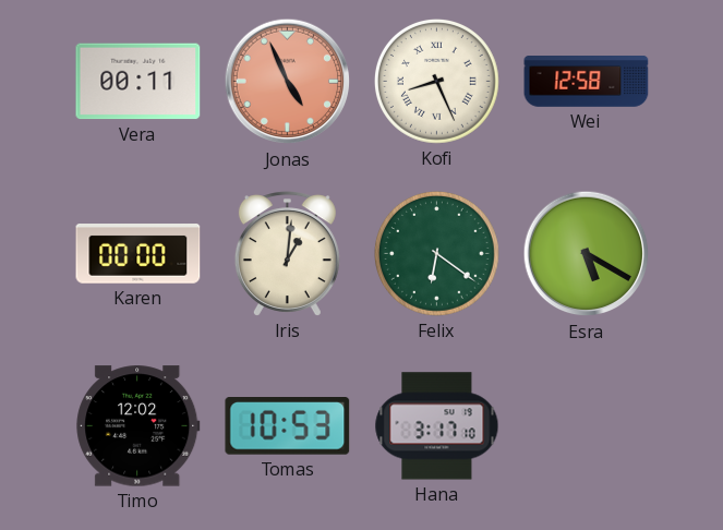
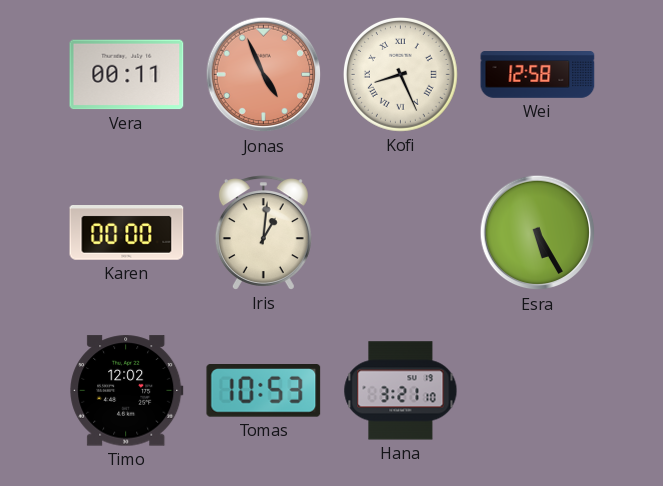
Felix: 6:21 -> none
Esra: 5:20 -> 5:25
Hana: 3:17 -> 3:21
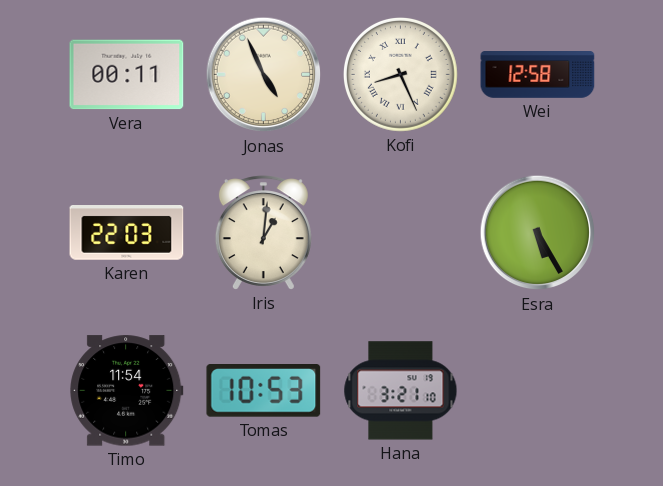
Jonas dial: salmon -> cream
Karen: 00:00 -> 22:03
Timo: 12:02 -> 11:54
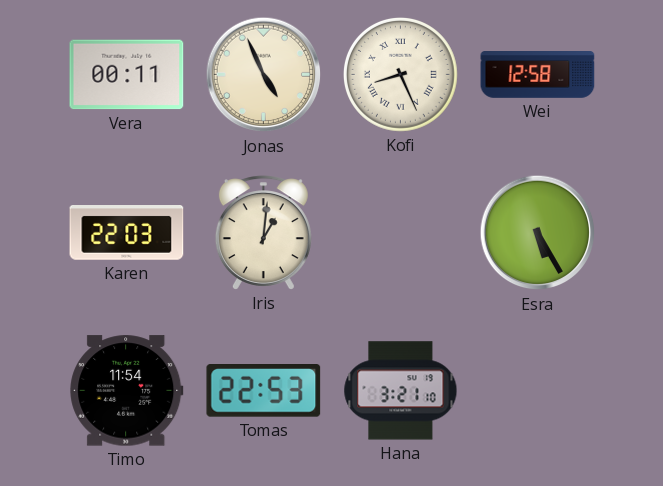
Tomas: 10:53 -> 22:53
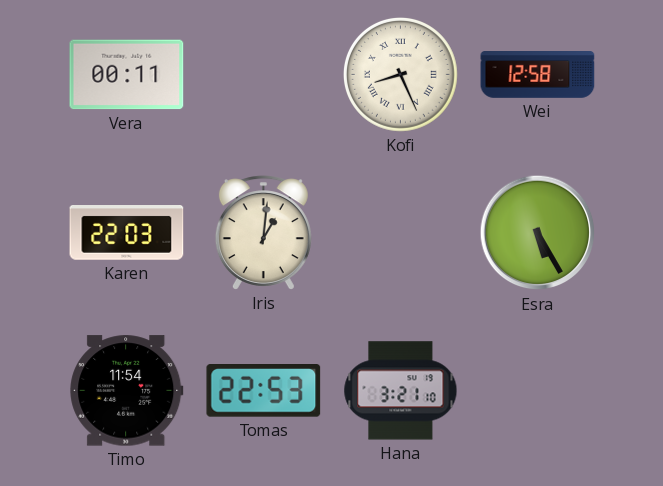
Jonas: 4:56 -> none
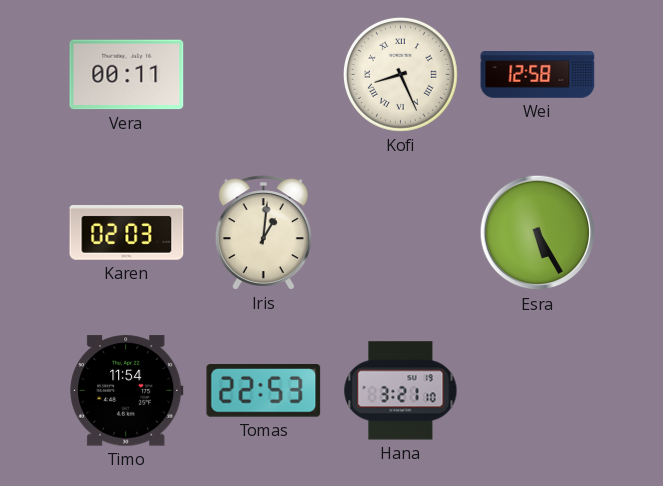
Karen: 22:03 -> 02:03
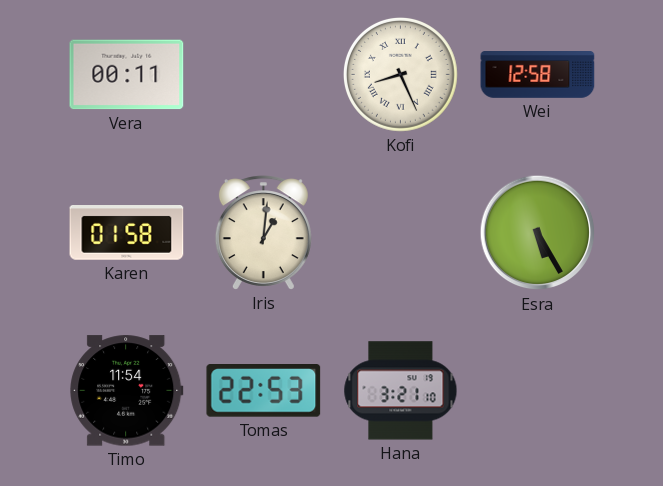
Karen: 02:03 -> 01:58
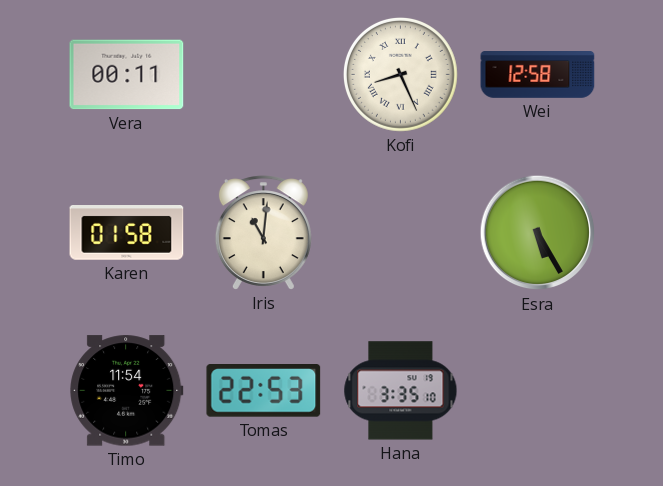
Iris: 1:01 -> 11:01
Hana: 3:21 -> 3:35
